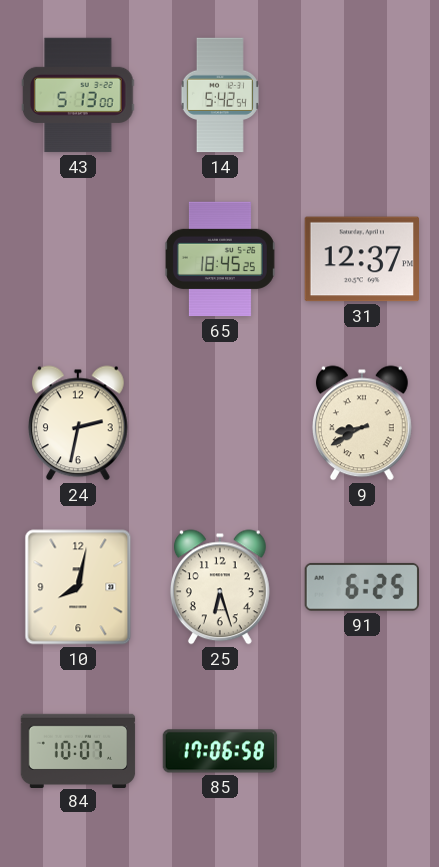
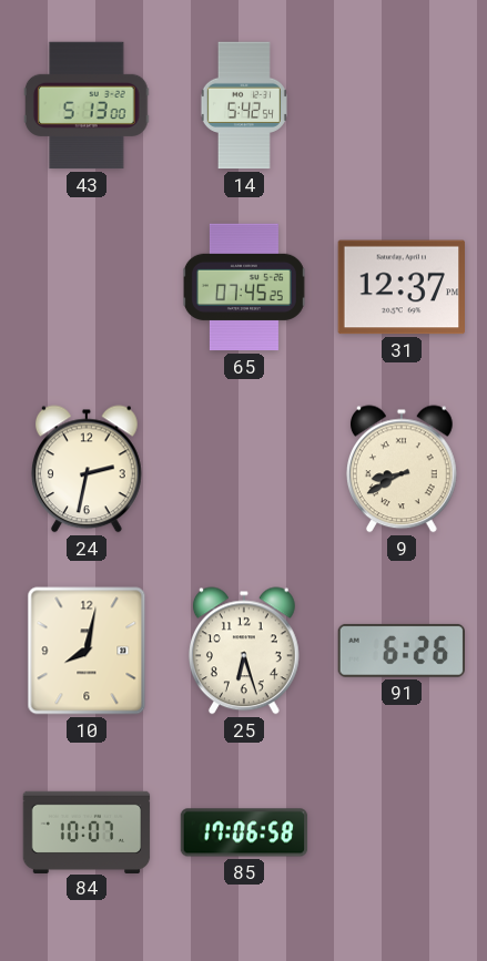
65: 18:45 -> 07:45
91: 6:25 -> 6:26
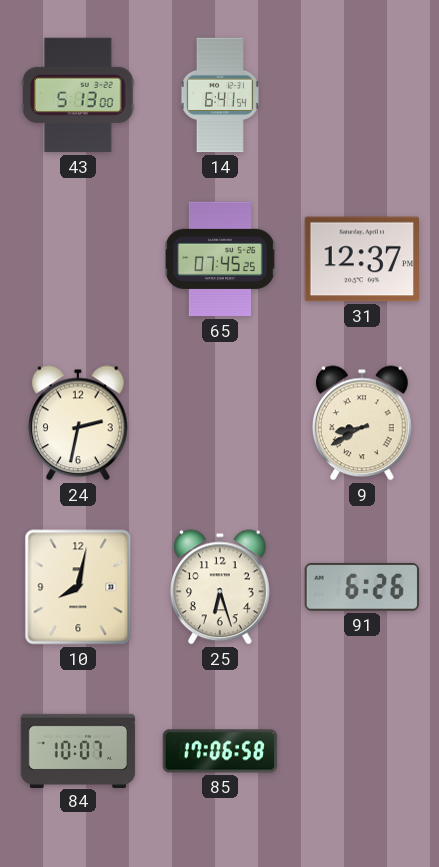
14: 5:42 -> 6:41
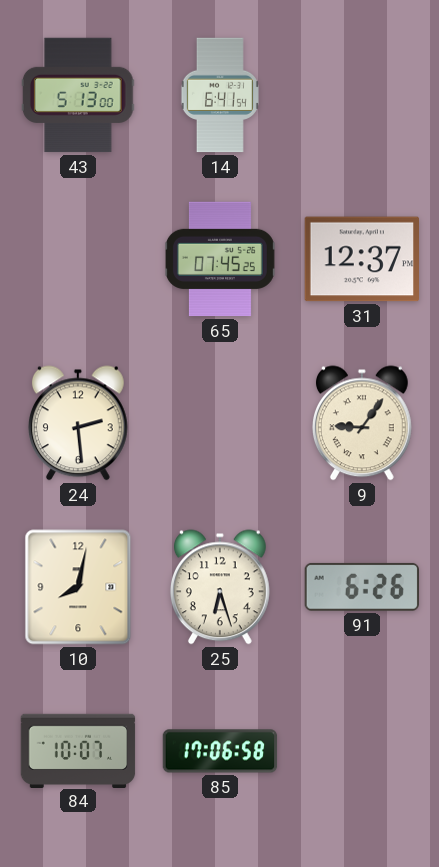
24: 2:32 -> 2:29
9: 8:40 -> 9:06
